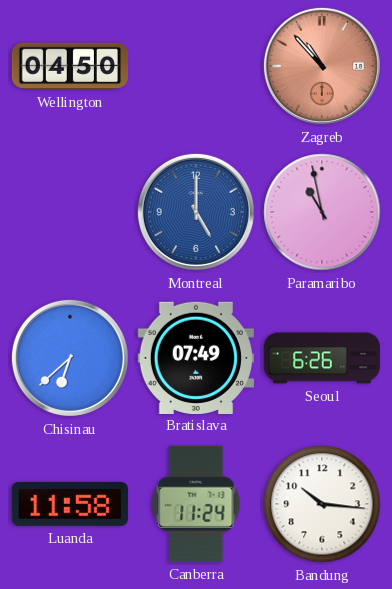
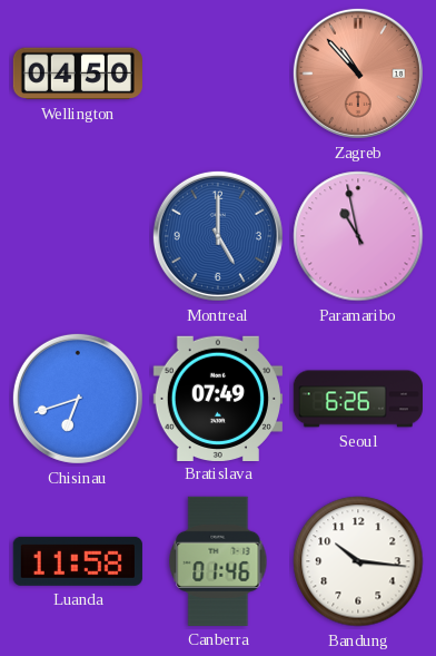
Chisinau: 6:38 -> 6:42
Canberra: 11:24 -> 01:46
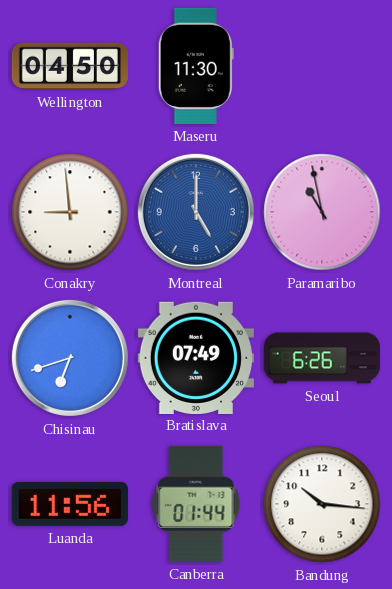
Maseru: none -> 11:30
Zagreb: 10:53 -> none
Conakry: none -> 8:59
Luanda: 11:58 -> 11:56
Canberra: 01:46 -> 01:44
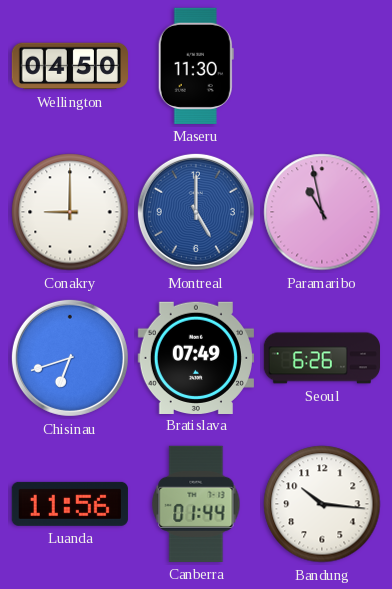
Conakry: 8:59 -> 9:00
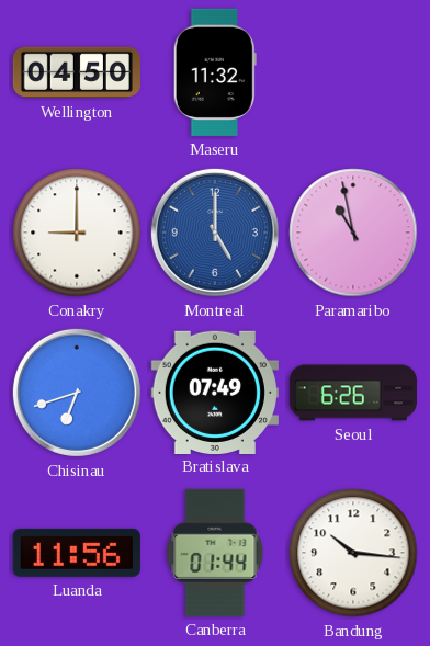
Maseru: 11:30 -> 11:32
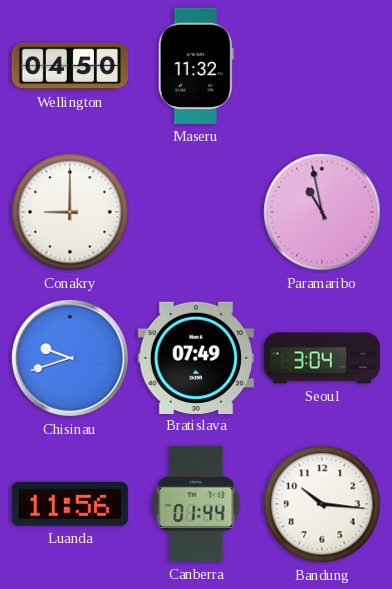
Montreal: 5:00 -> none
Chisinau: 6:42 -> 9:42
Seoul: 6:26 -> 3:04
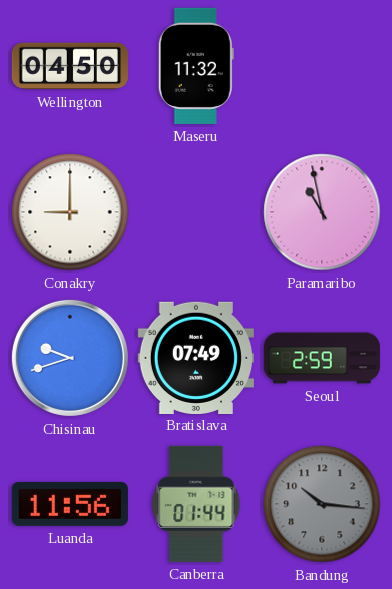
Seoul: 3:04 -> 2:59
Bandung dial: white -> grey
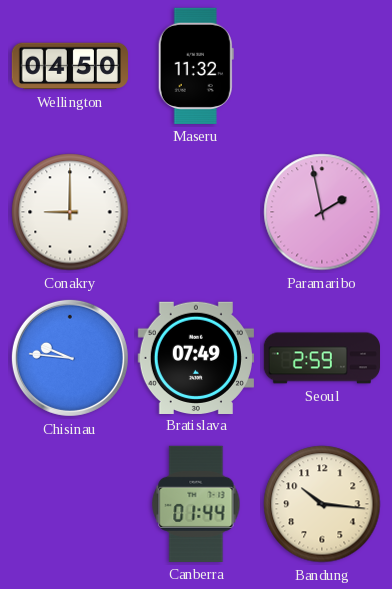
Paramaribo: 10:58 -> 1:58
Chisinau: 9:42 -> 9:46
Luanda: 11:56 -> none
Bandung dial: grey -> cream
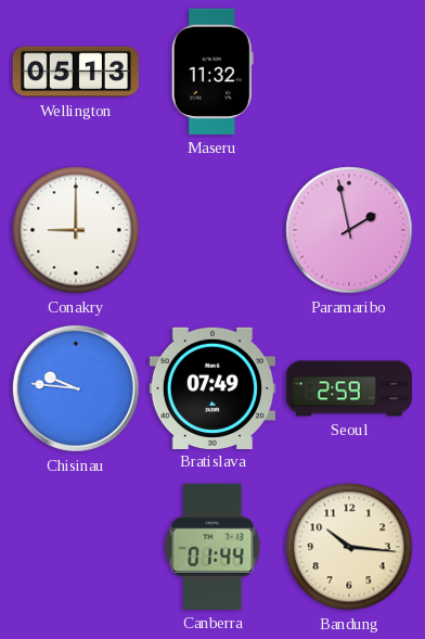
Wellington: 04:50 -> 05:13
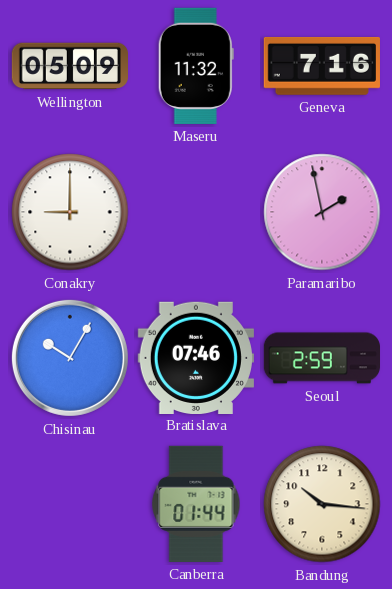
Wellington: 05:13 -> 05:09
Geneva: none -> 7:16
Chisinau: 9:46 -> 10:05
Bratislava: 07:49 -> 07:46
